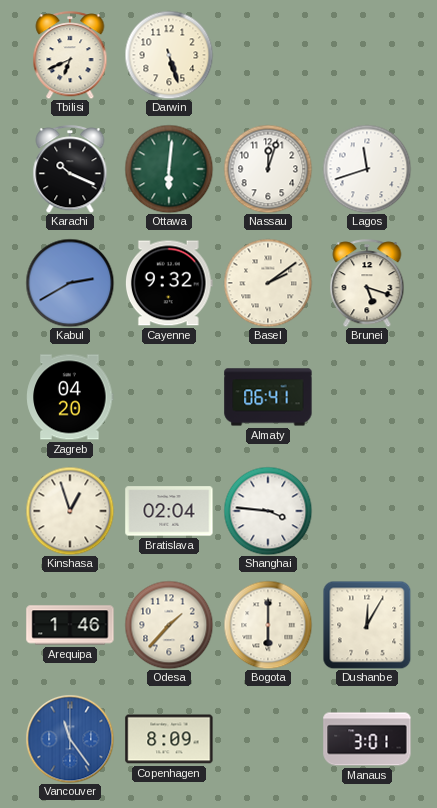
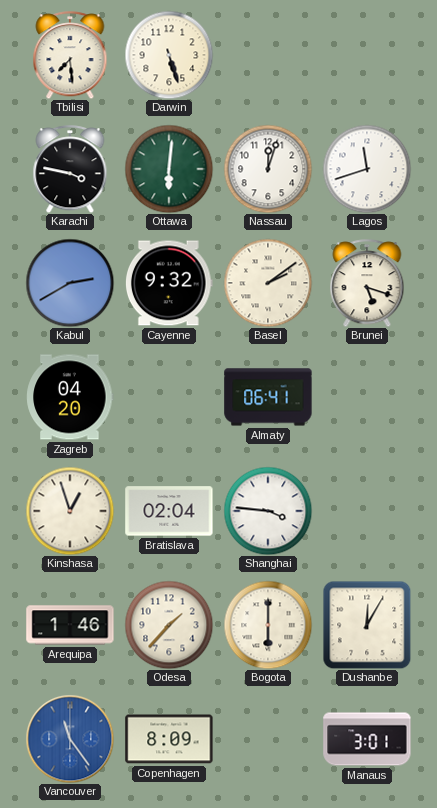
Tbilisi: 6:41 -> 7:29
Karachi: 10:19 -> 3:47
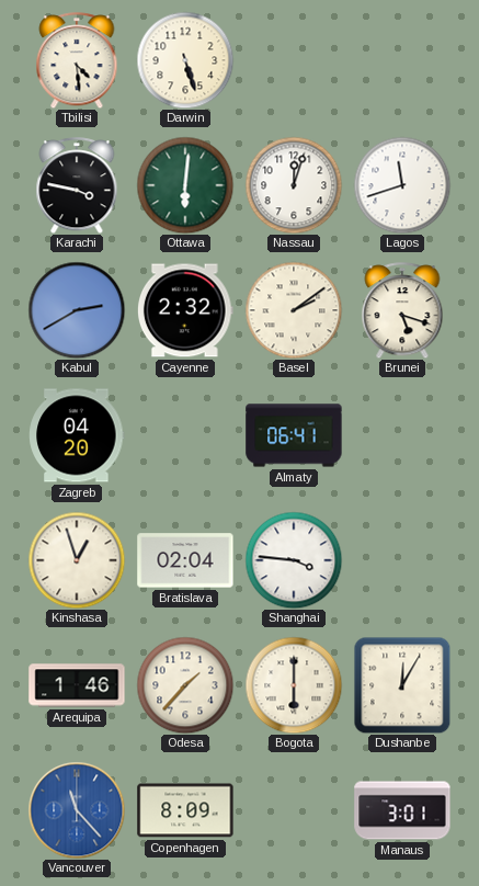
Tbilisi: 7:29 -> 4:29
Cayenne: 9:32 -> 2:32
Vancouver: 11:24 -> 11:23
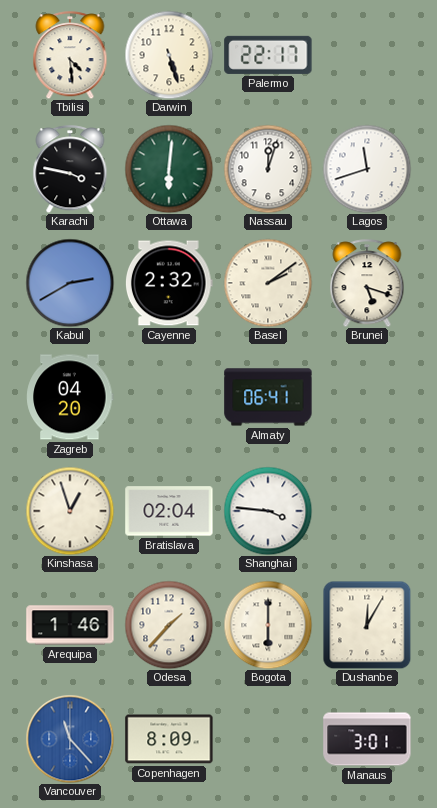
Palermo: none -> 22:17
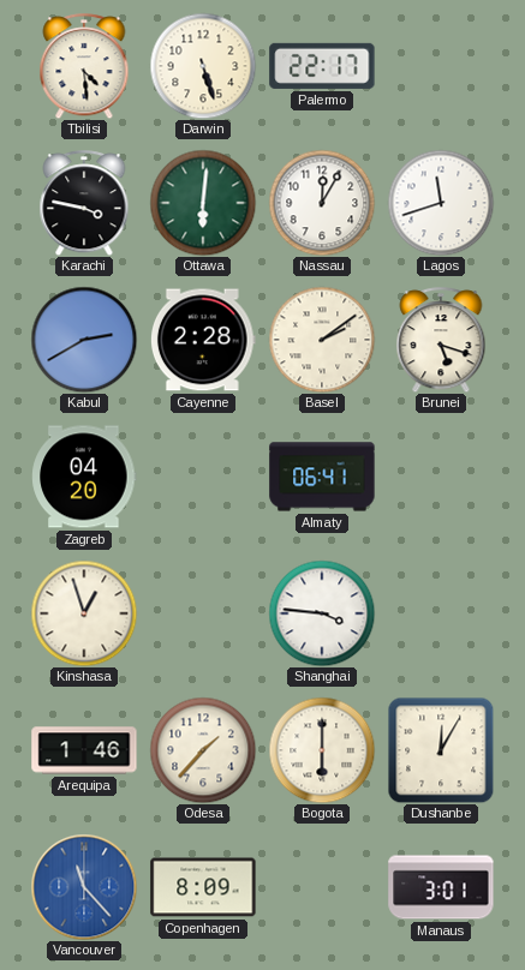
Nassau: 12:03 -> 12:05
Cayenne: 2:32 -> 2:28
Bratislava: 02:04 -> none
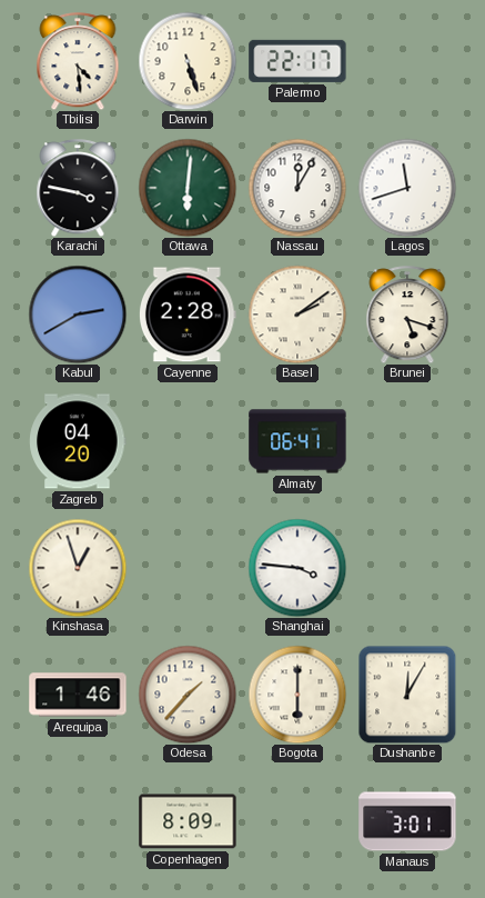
Vancouver: 11:23 -> none
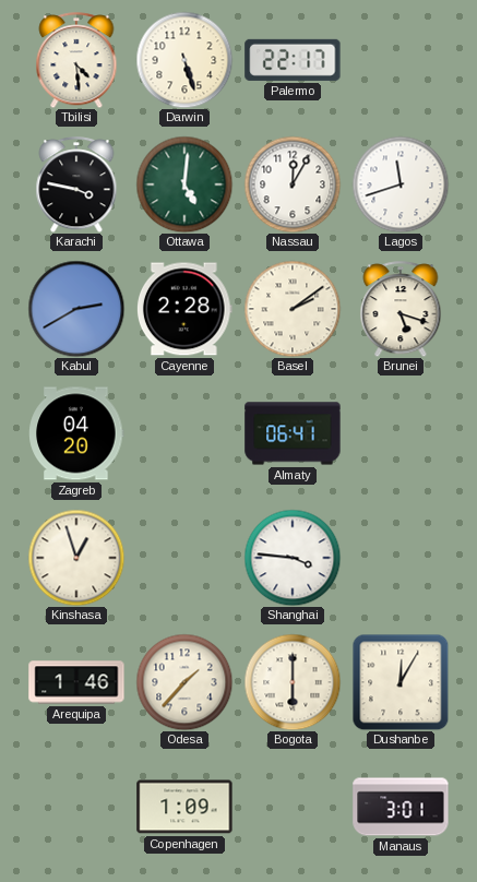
Ottawa: 6:01 -> 5:01
Copenhagen: 8:09 -> 1:09
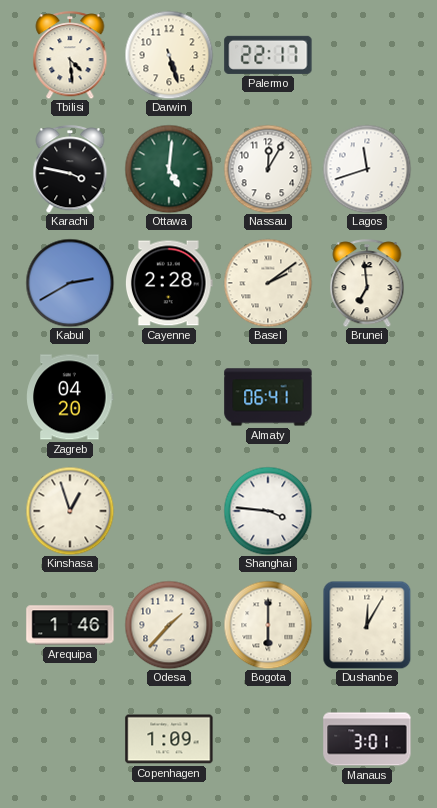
Brunei: 5:18 -> 6:59
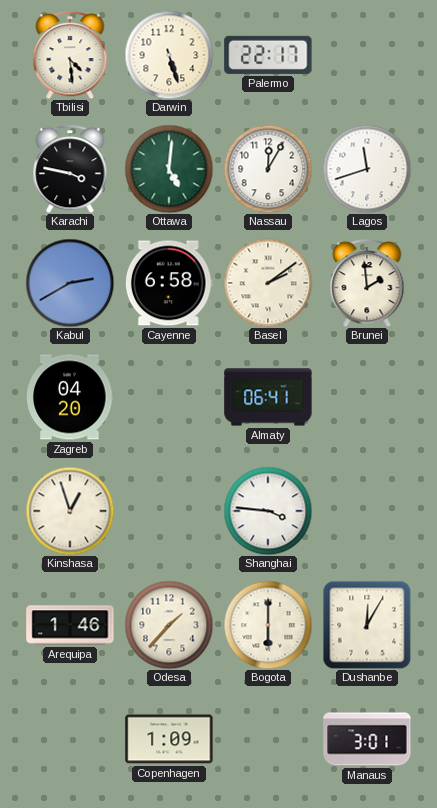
Cayenne: 2:28 -> 6:58
Brunei: 6:59 -> 1:59
